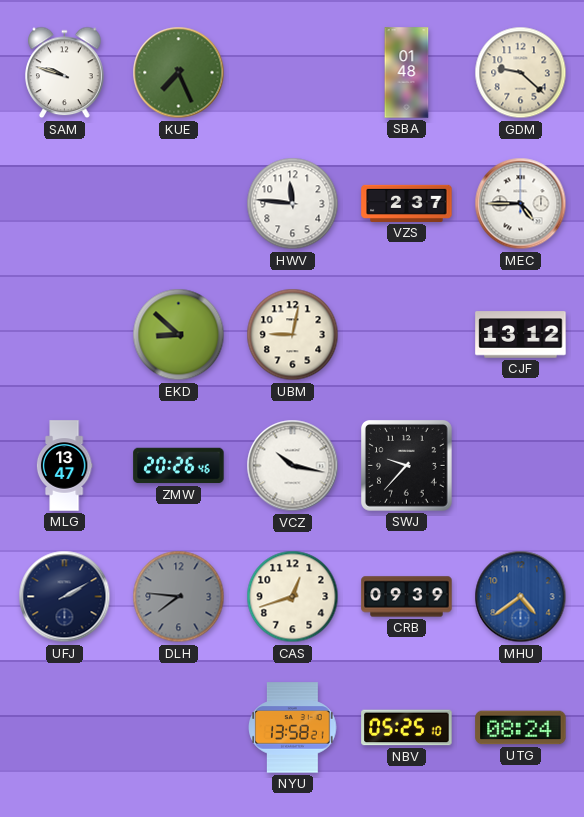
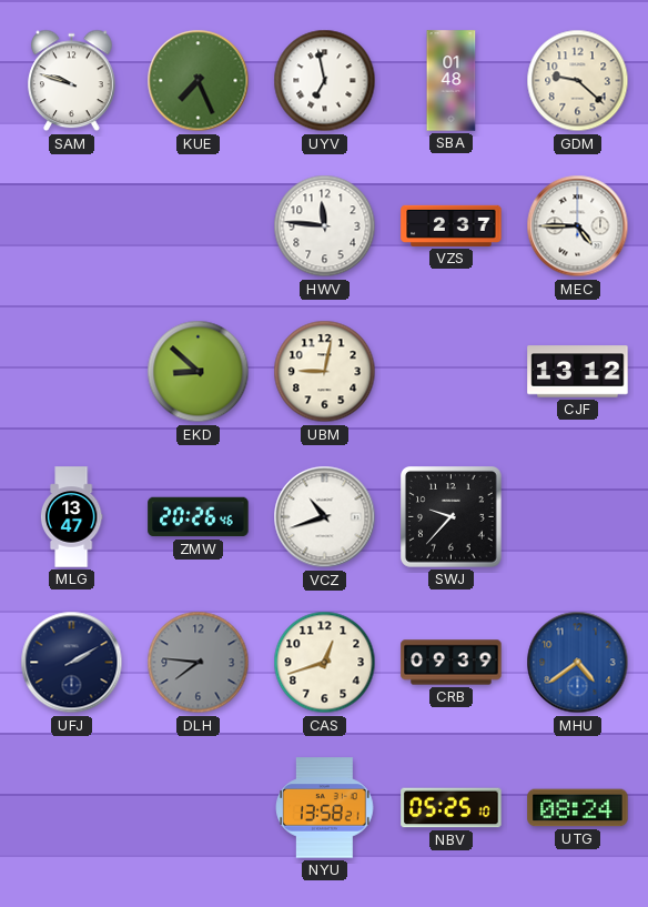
UYV: none -> 6:58
VCZ: 10:17 -> 10:42
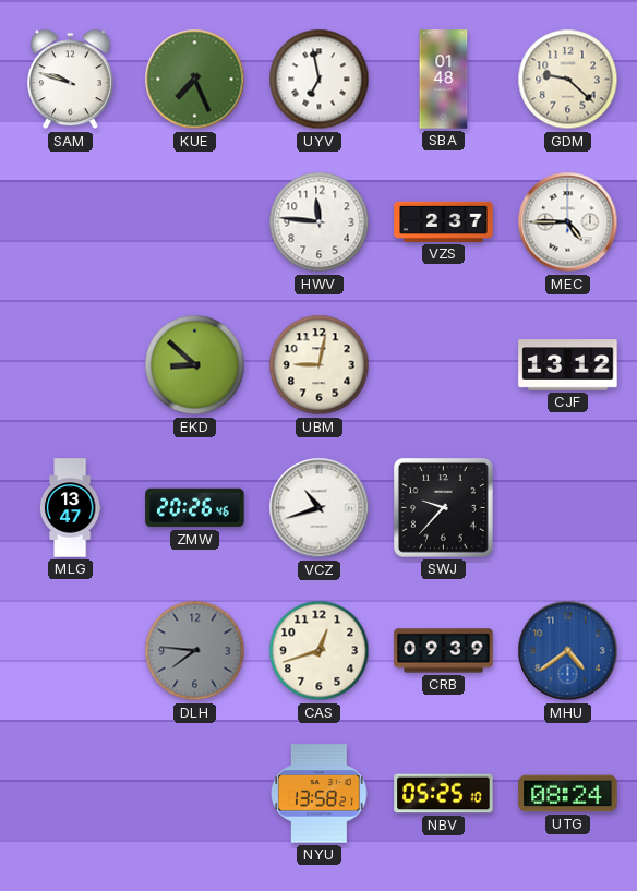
UFJ: 2:10 -> none
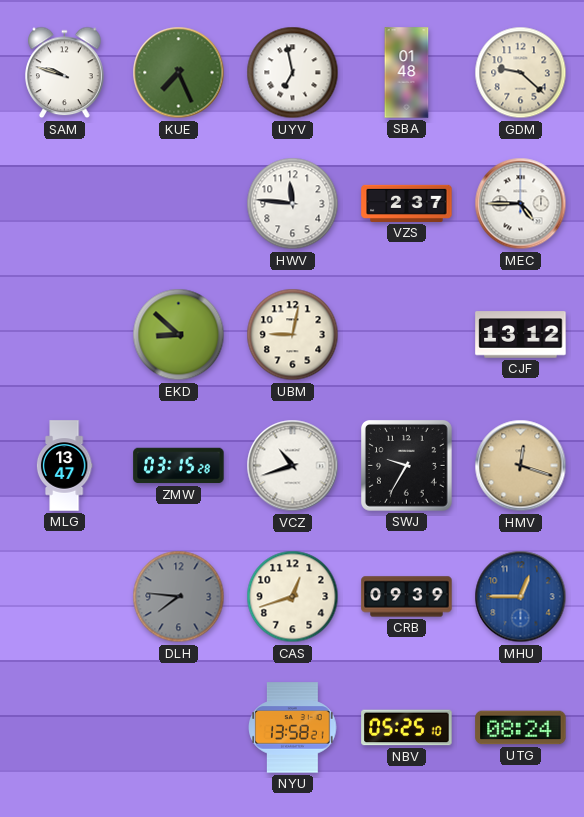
ZMW: 20:26 -> 03:15
SWJ: 9:37 -> 9:35
HMV: none -> 12:18
MHU: 4:39 -> 12:45
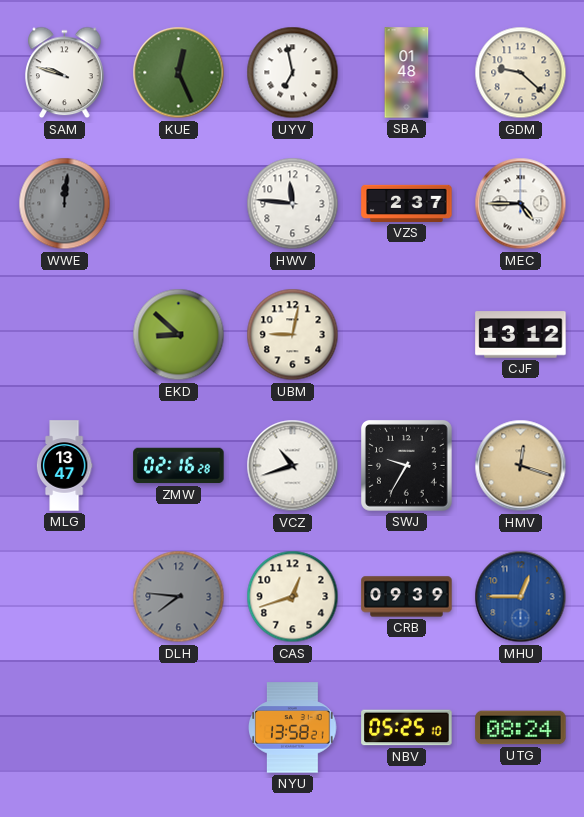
KUE: 7:26 -> 12:26
WWE: none -> 12:01
ZMW: 03:15 -> 02:16
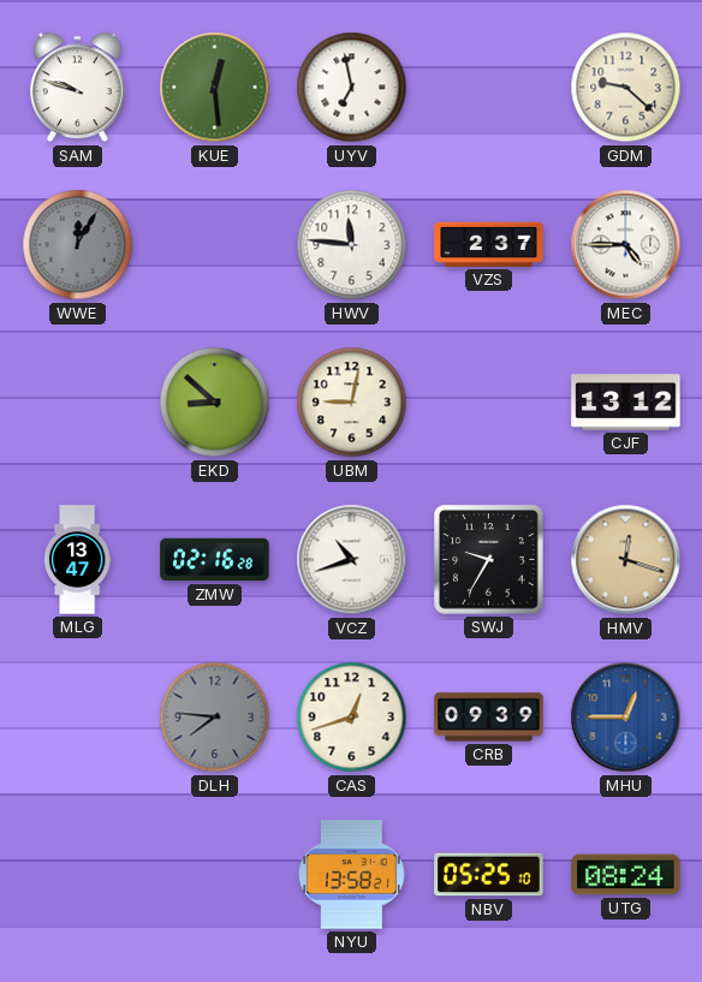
KUE: 12:26 -> 12:29
SBA: 01:48 -> none
WWE: 12:01 -> 12:05
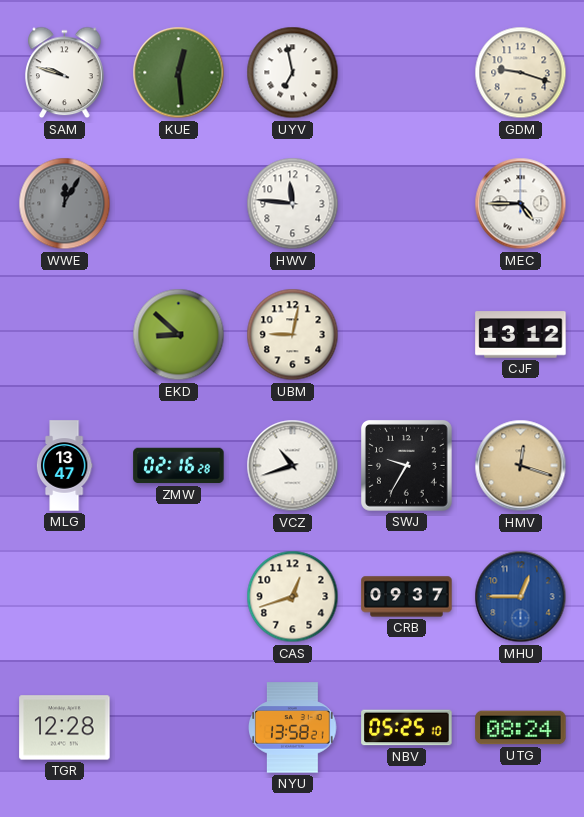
GDM: 9:22 -> 9:18
VZS: 2:37 -> none
DLH: 7:46 -> none
CRB: 09:39 -> 09:37
TGR: none -> 12:28
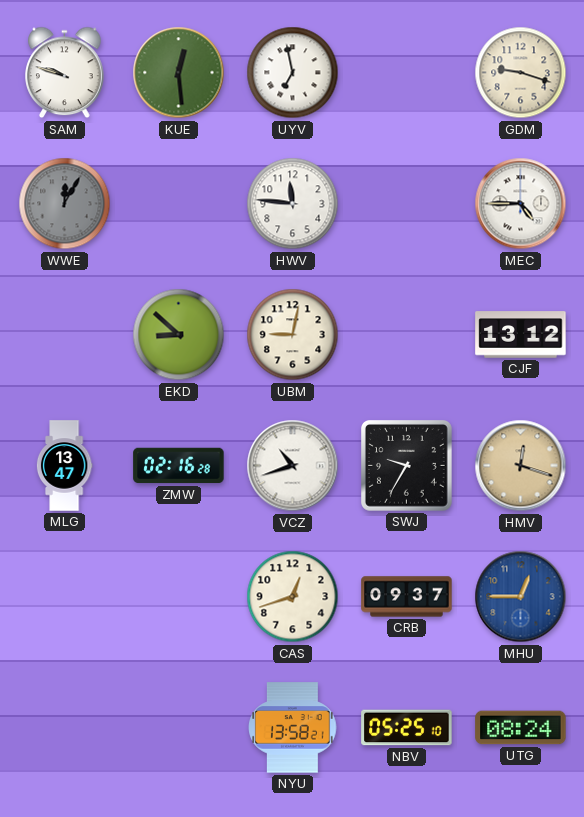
TGR: 12:28 -> none
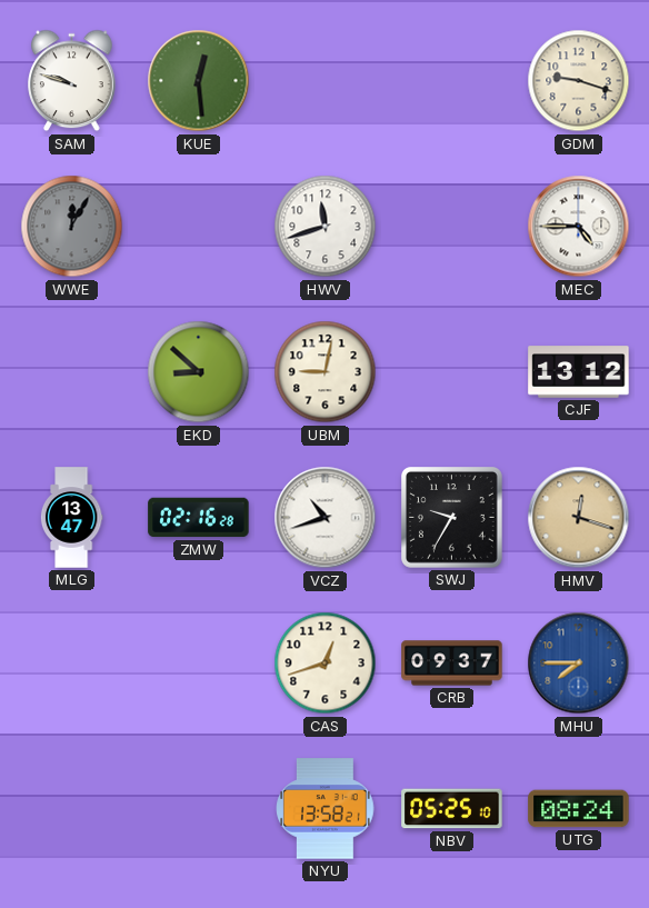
UYV: 6:58 -> none
HWV: 11:46 -> 11:42
MHU: 12:45 -> 7:45
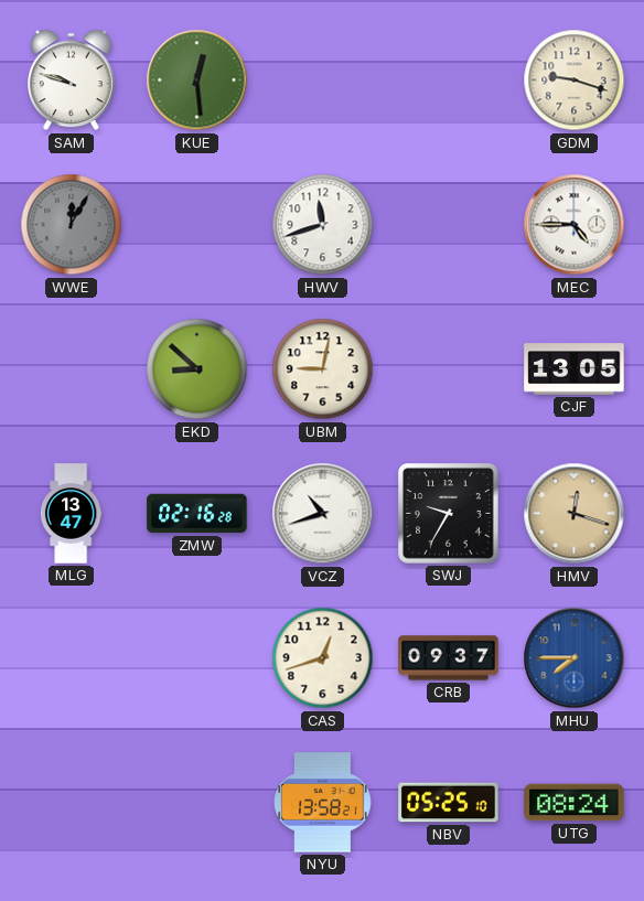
CJF: 13:12 -> 13:05
